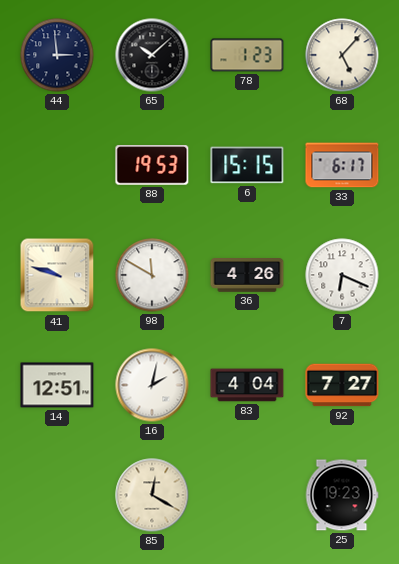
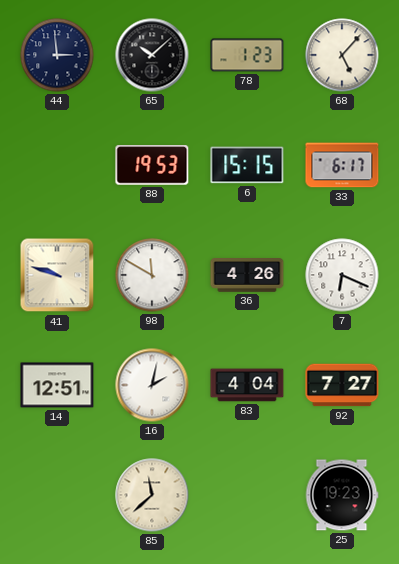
85: 12:20 -> 11:38
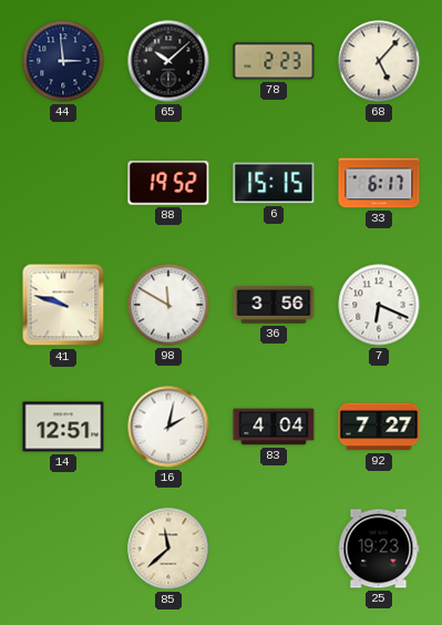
78: 1:23 -> 2:23
88: 19:53 -> 19:52
36: 4:26 -> 3:56
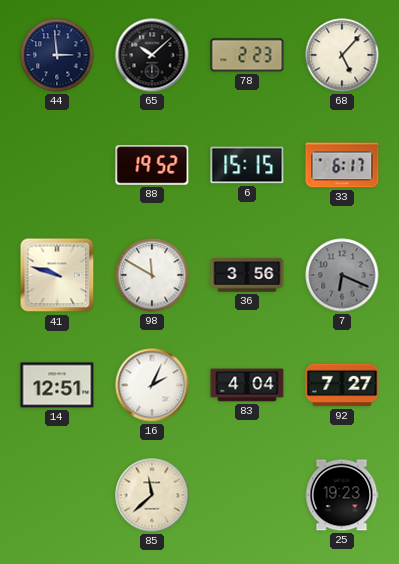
7 dial: white -> grey
16: 2:02 -> 2:04
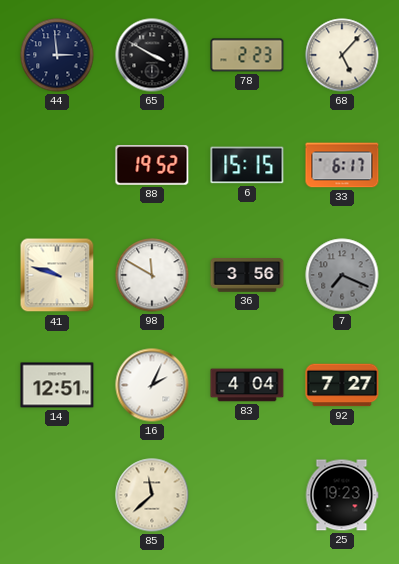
65: 10:08 -> 3:50
7: 6:19 -> 7:19
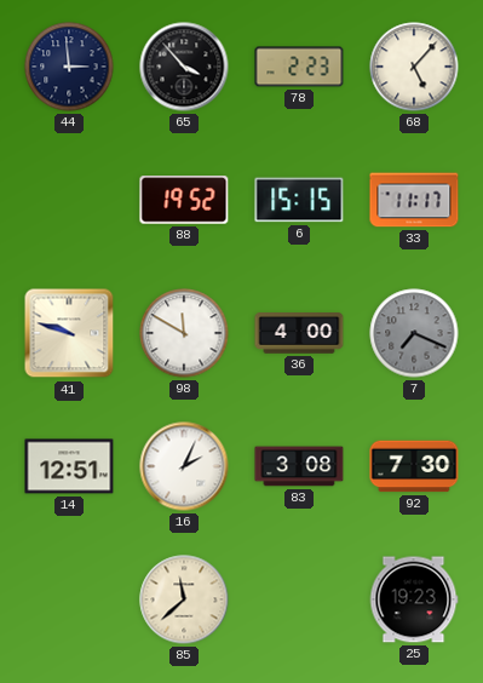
65: 3:50 -> 3:53
33: 6:17 -> 11:17
36: 3:56 -> 4:00
83: 4:04 -> 3:08
92: 7:27 -> 7:30
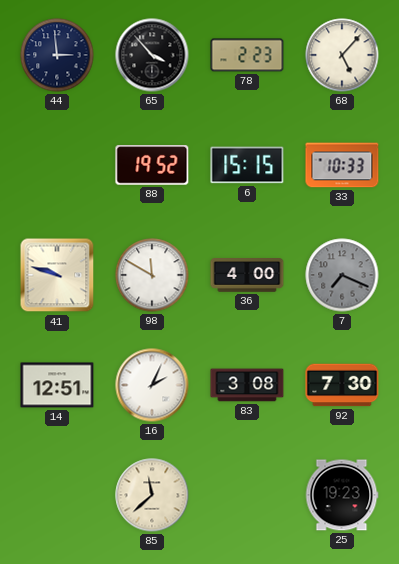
33: 11:17 -> 10:33
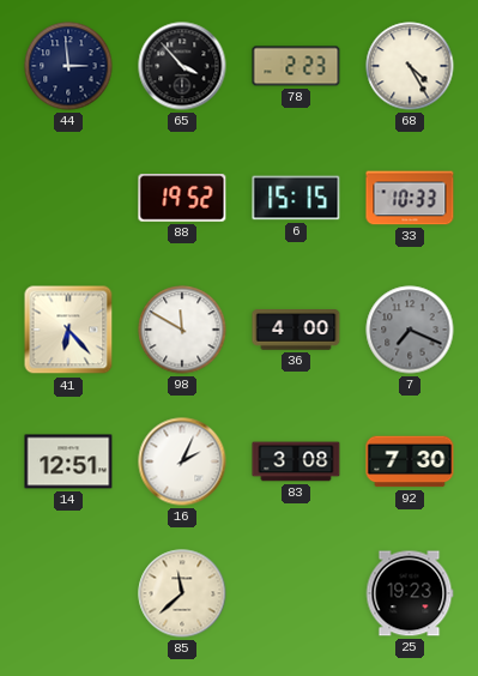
68: 5:07 -> 4:25
41: 9:48 -> 6:23
